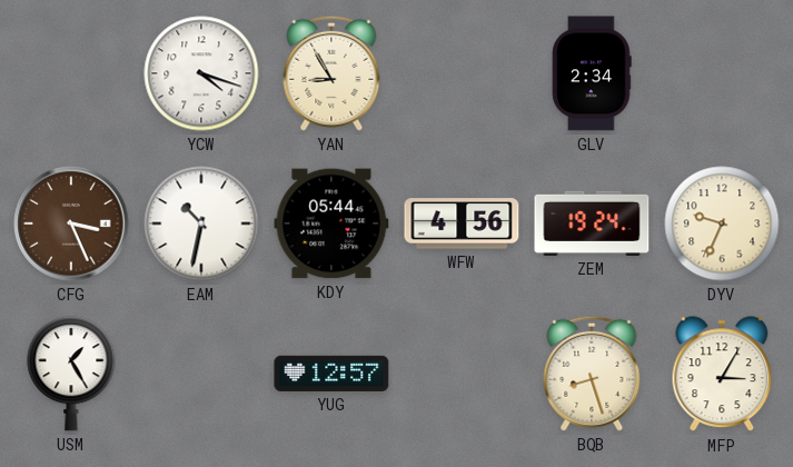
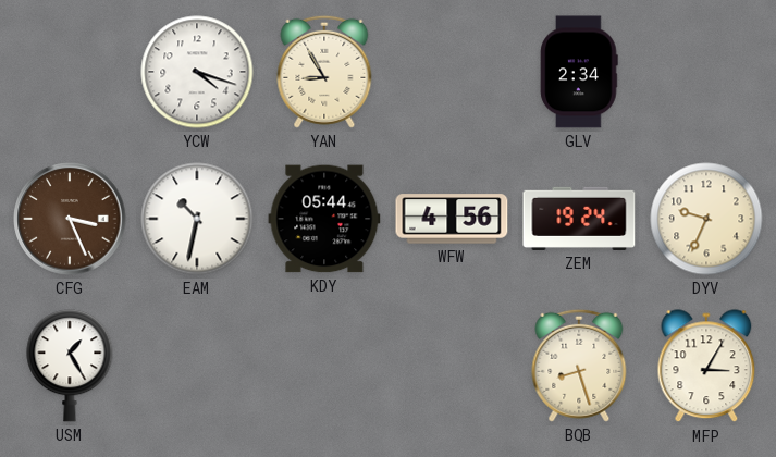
YUG: 12:57 -> none
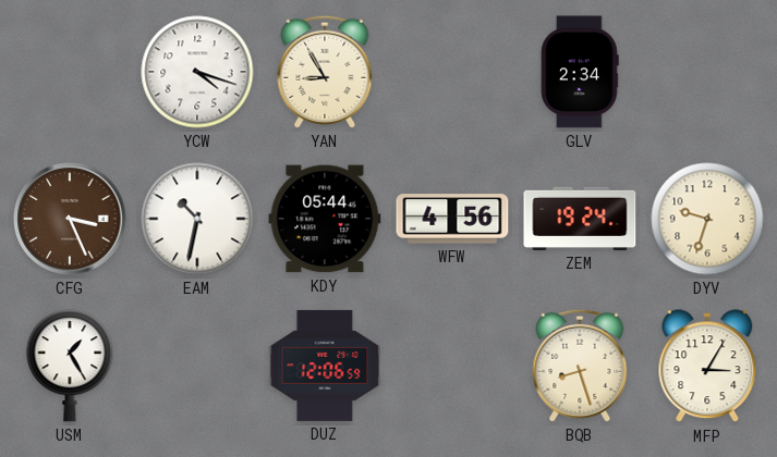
DYV: 9:34 -> 9:33
DUZ: none -> 12:06
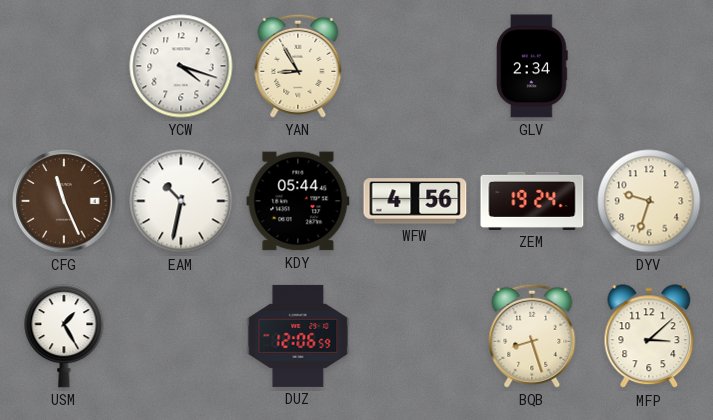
CFG: 3:26 -> 11:26
MFP: 3:05 -> 3:08
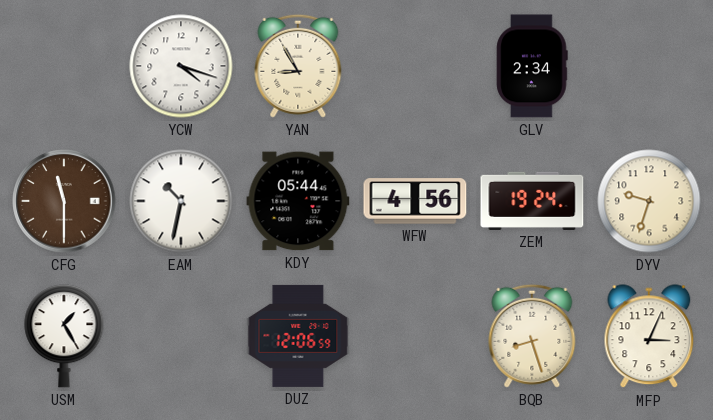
CFG: 11:26 -> 11:30
MFP: 3:08 -> 3:04
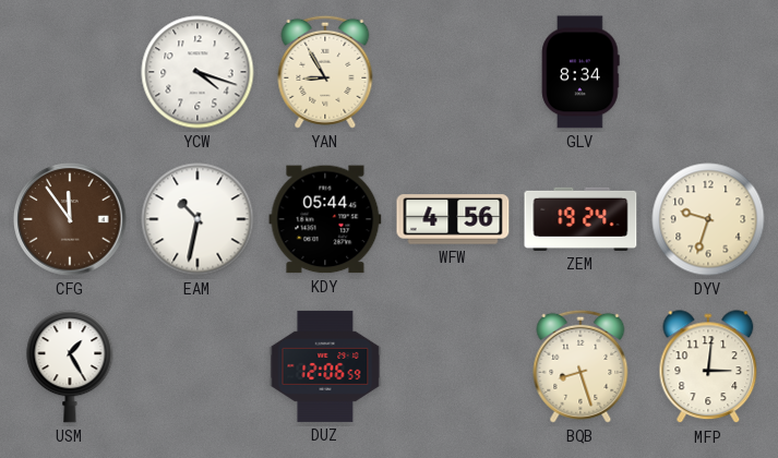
GLV: 2:34 -> 8:34
CFG: 11:30 -> 11:54
MFP: 3:04 -> 3:01
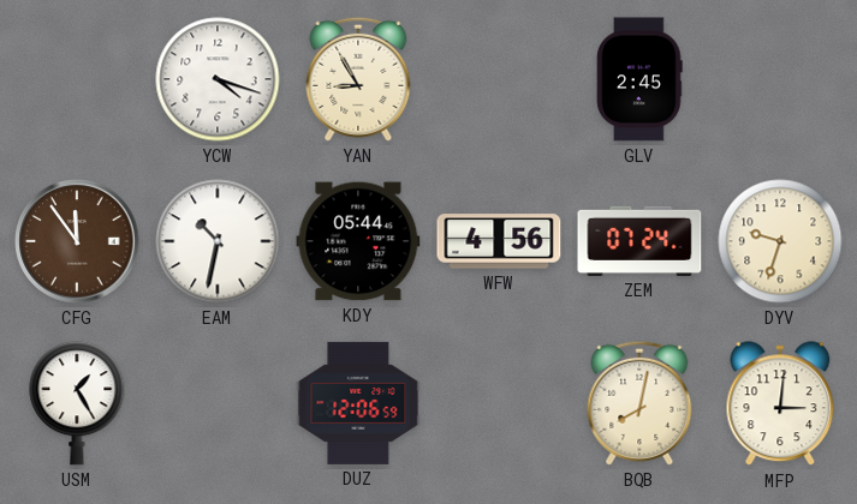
GLV: 8:34 -> 2:45
ZEM: 19:24 -> 07:24
BQB: 8:27 -> 8:02
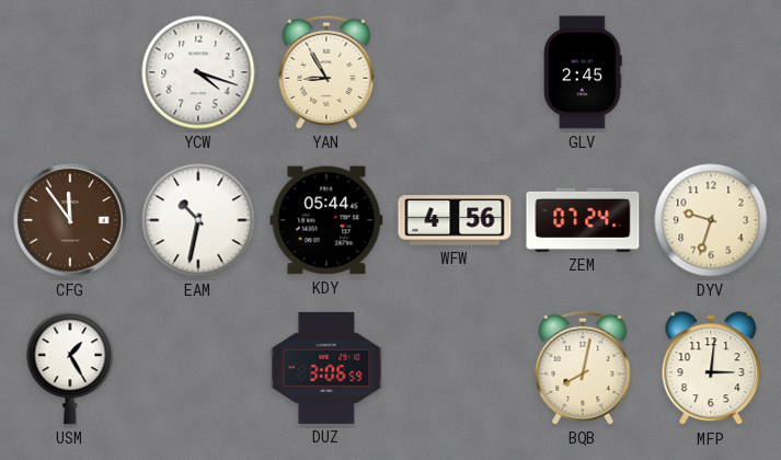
DUZ: 12:06 -> 3:06
